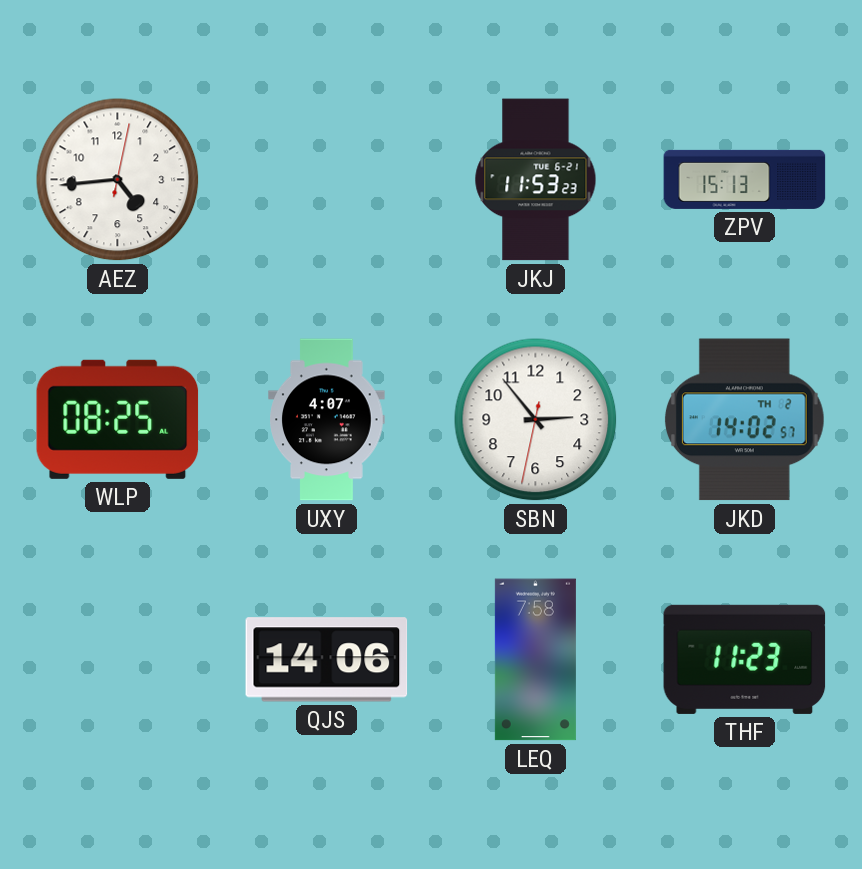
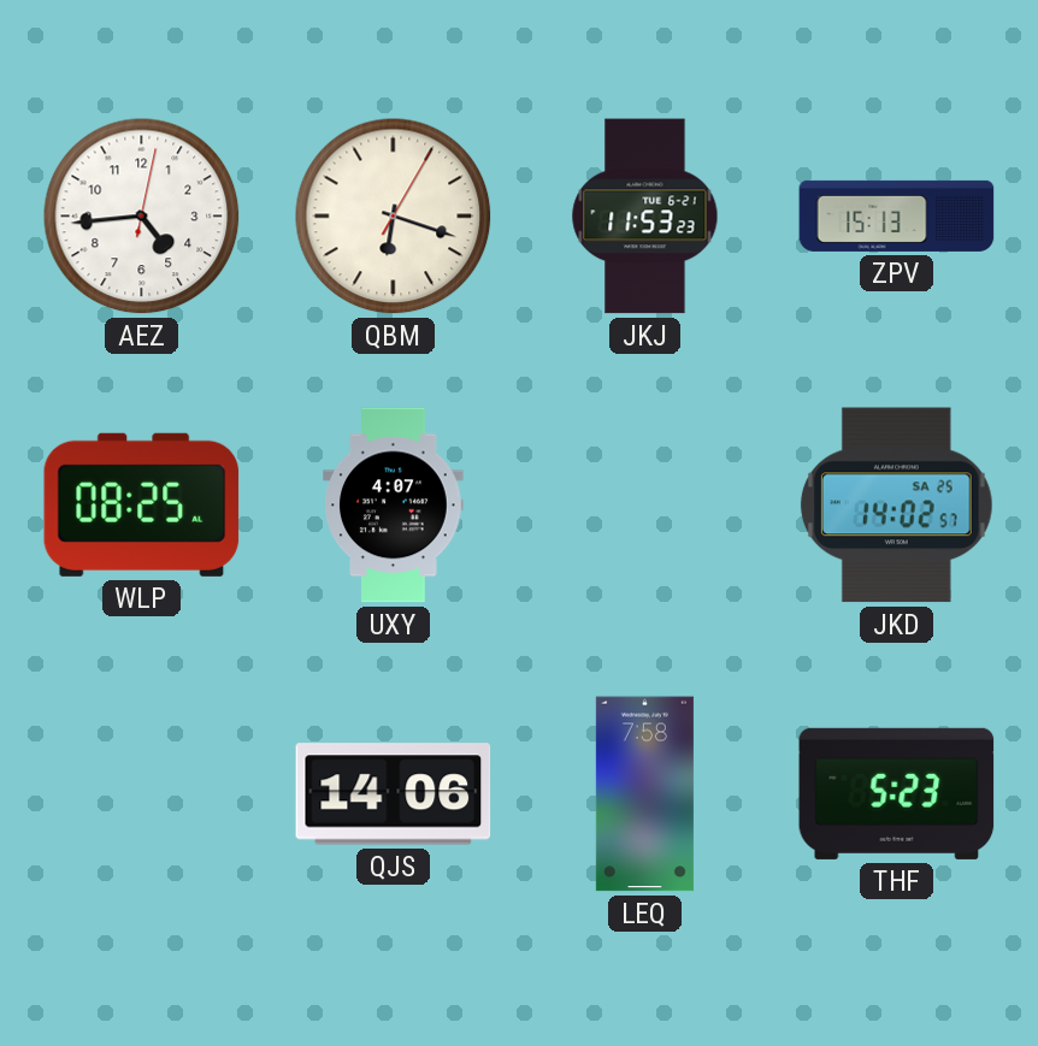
QBM: none -> 6:18
SBN: 2:53 -> none
JKD date: TH 2 -> SA 25
THF: 11:23 -> 5:23
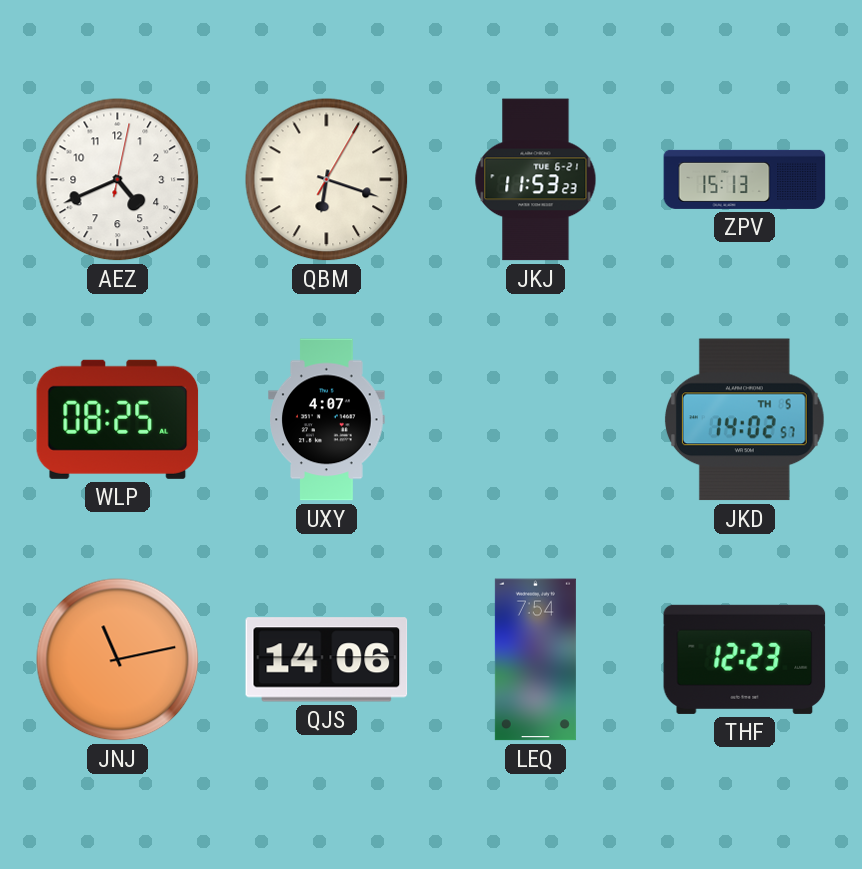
AEZ: 4:44 -> 4:41
JKD date: SA 25 -> TH 5
JNJ: none -> 11:13
LEQ: 7:58 -> 7:54
THF: 5:23 -> 12:23
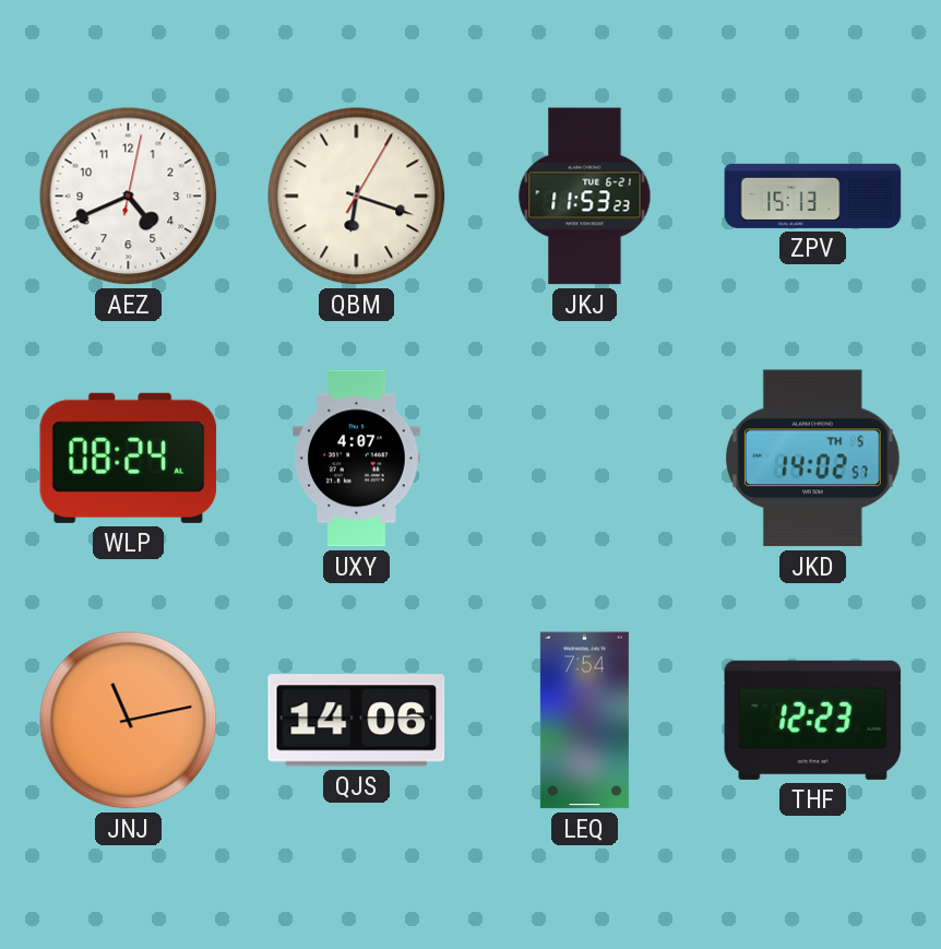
WLP: 08:25 -> 08:24
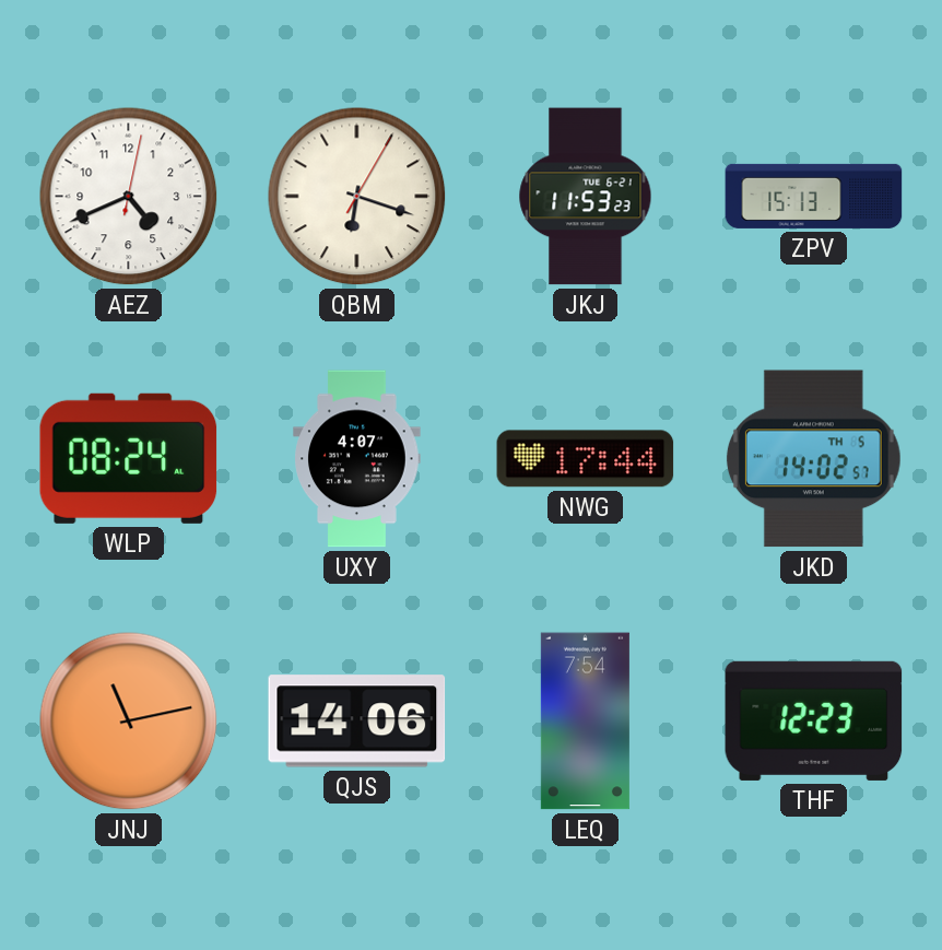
NWG: none -> 17:44
